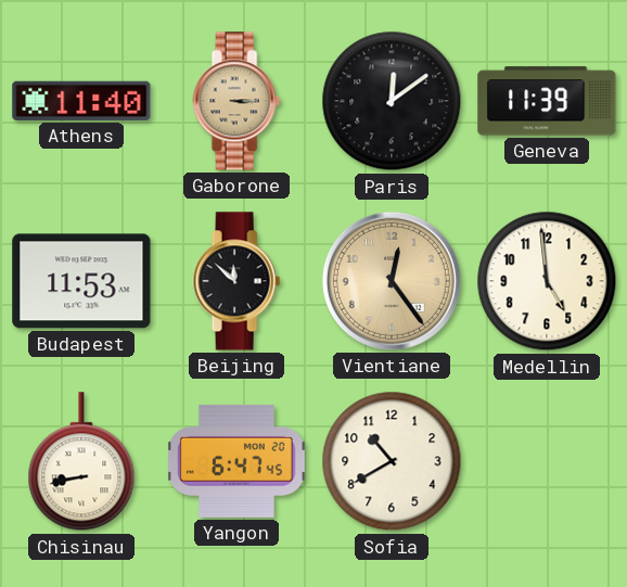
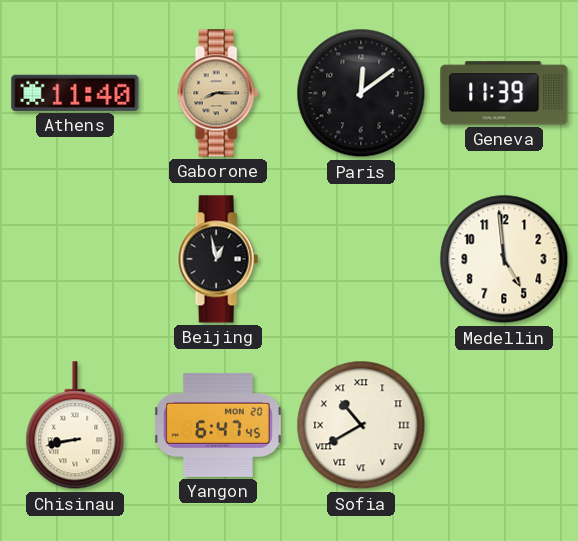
Gaborone: 3:15 -> 8:15
Budapest: 11:53 -> none
Beijing: 11:52 -> 12:58
Vientiane: 12:24 -> none
Sofia numerals: Arabic -> Roman
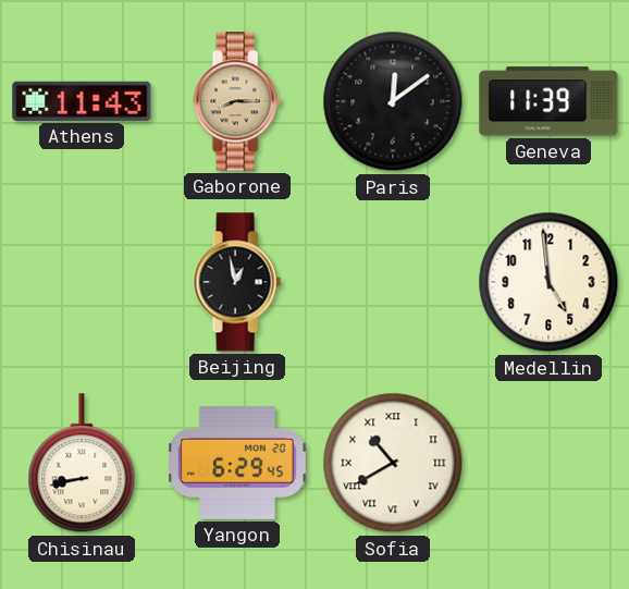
Athens: 11:40 -> 11:43
Yangon: 6:47 -> 6:29
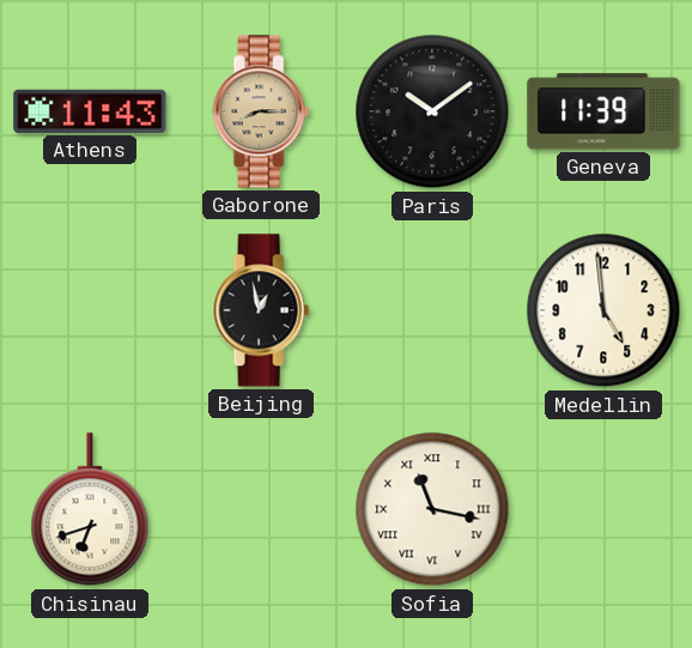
Paris: 12:09 -> 10:09
Chisinau: 8:43 -> 6:42
Yangon: 6:29 -> none
Sofia: 10:40 -> 11:17
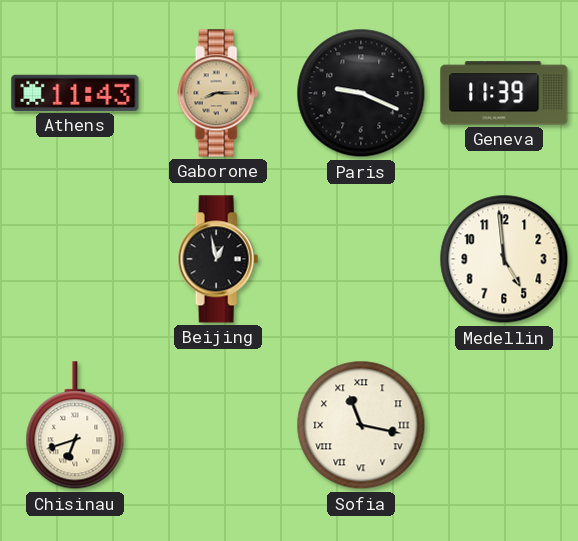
Paris: 10:09 -> 9:19
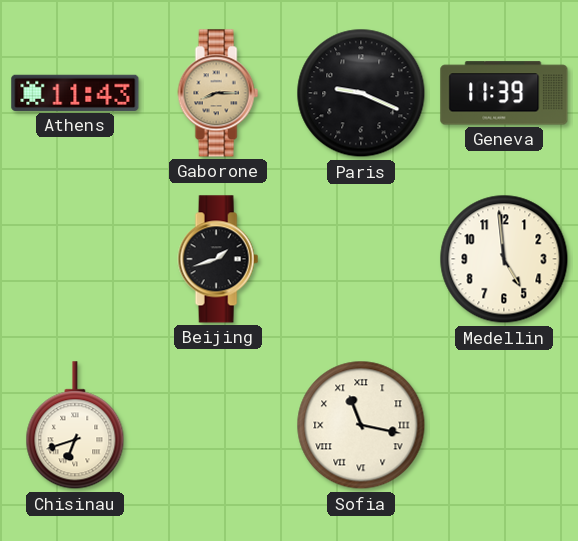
Beijing: 12:58 -> 1:42
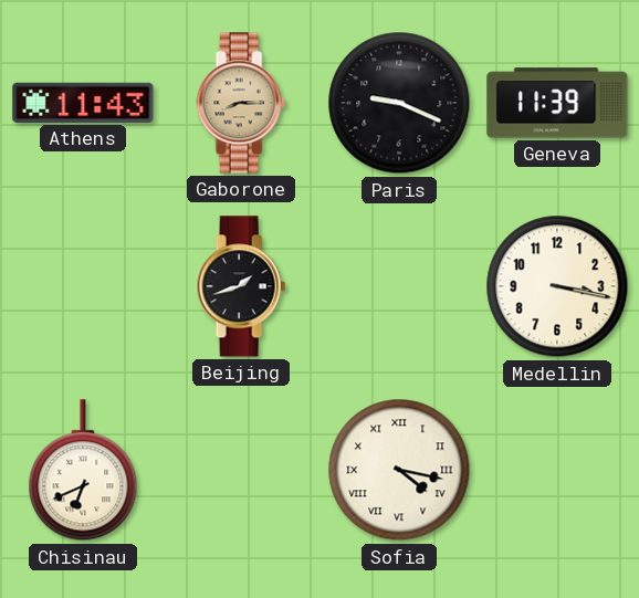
Medellin: 4:59 -> 3:17
Chisinau: 6:42 -> 6:41
Sofia: 11:17 -> 4:17
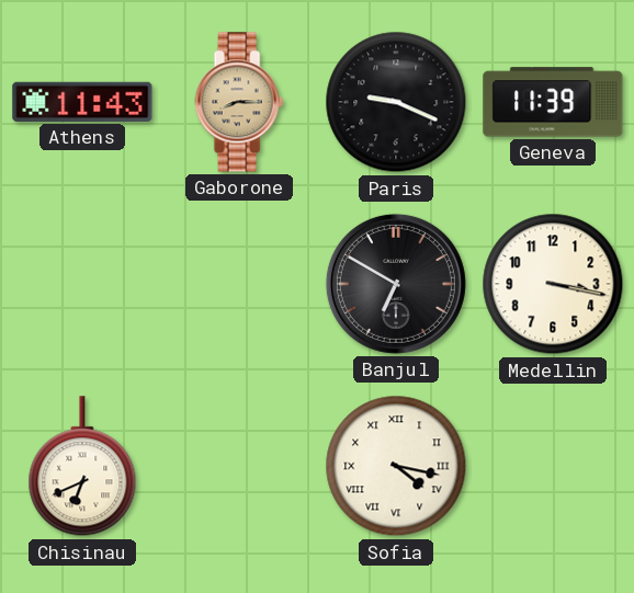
Beijing: 1:42 -> none
Banjul: none -> 6:50
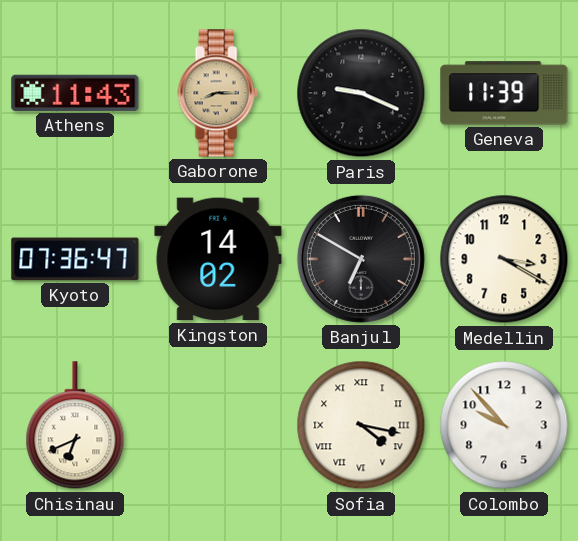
Kyoto: none -> 07:36
Kingston: none -> 14:02
Medellin: 3:17 -> 3:20
Colombo: none -> 9:53
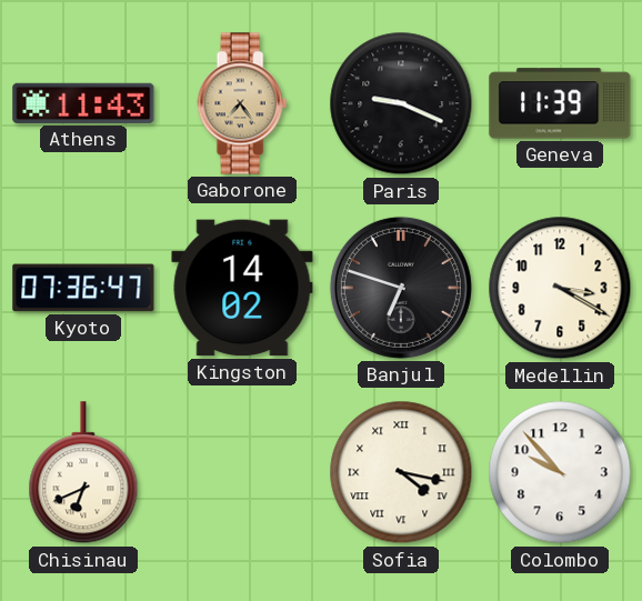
Gaborone: 8:15 -> 7:24
Banjul: 6:50 -> 6:48
